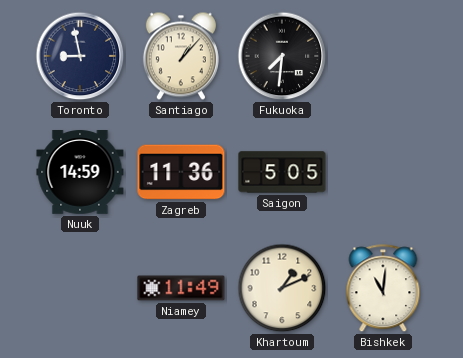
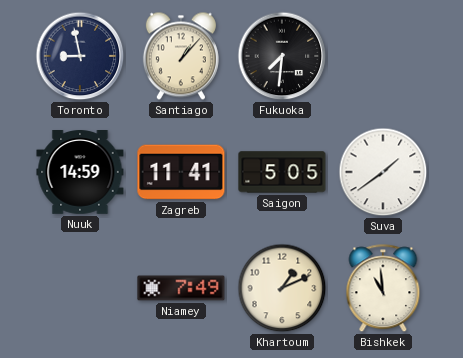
Zagreb: 11:36 -> 11:41
Suva: none -> 1:39
Niamey: 11:49 -> 7:49
Bishkek: 11:01 -> 10:59
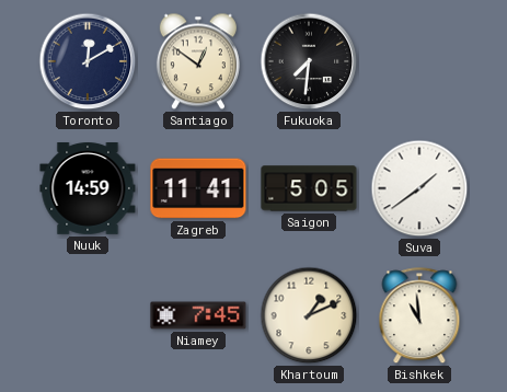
Toronto: 8:58 -> 12:10
Santiago: 1:07 -> 12:51
Niamey: 7:49 -> 7:45
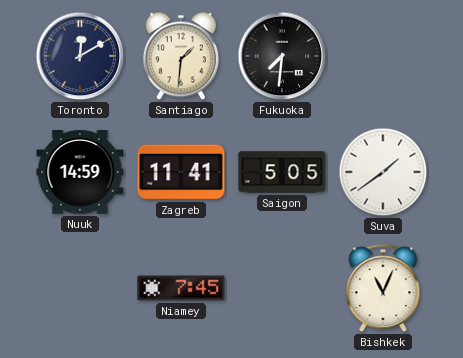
Santiago: 12:51 -> 1:31
Khartoum: 1:11 -> none
Bishkek: 10:59 -> 11:04
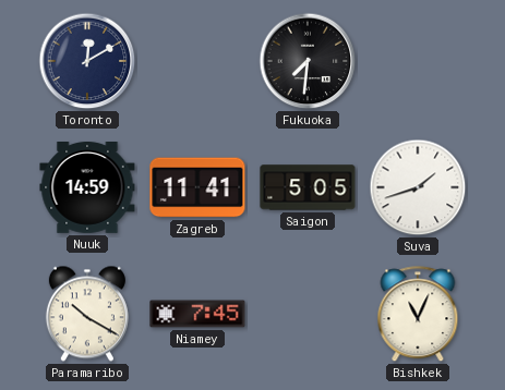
Santiago: 1:31 -> none
Suva: 1:39 -> 1:42
Paramaribo: none -> 10:20
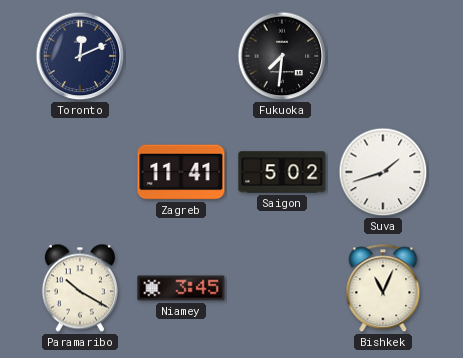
Toronto: 12:10 -> 12:11
Nuuk: 14:59 -> none
Saigon: 5:05 -> 5:02
Niamey: 7:45 -> 3:45
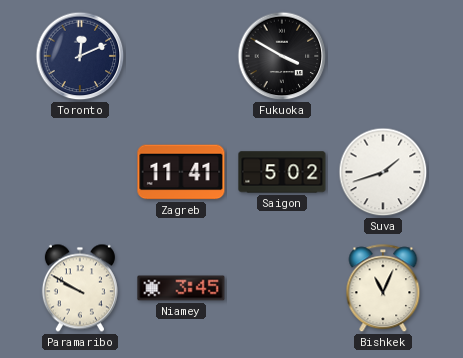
Fukuoka: 7:31 -> 3:50
Paramaribo: 10:20 -> 9:50
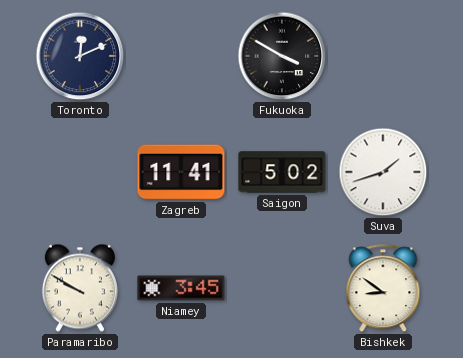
Bishkek: 11:04 -> 8:51
